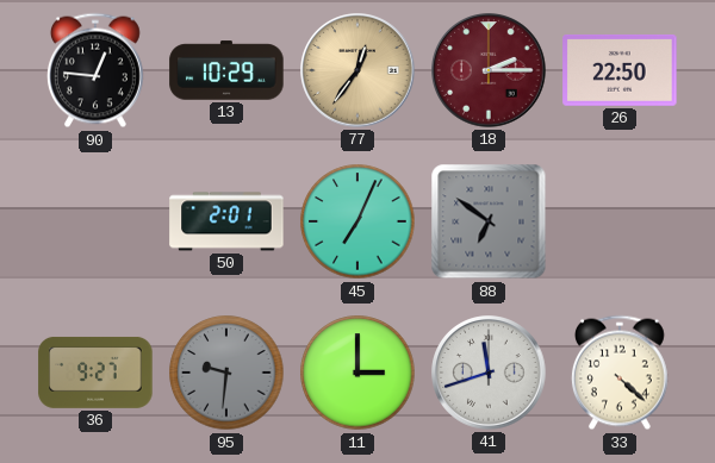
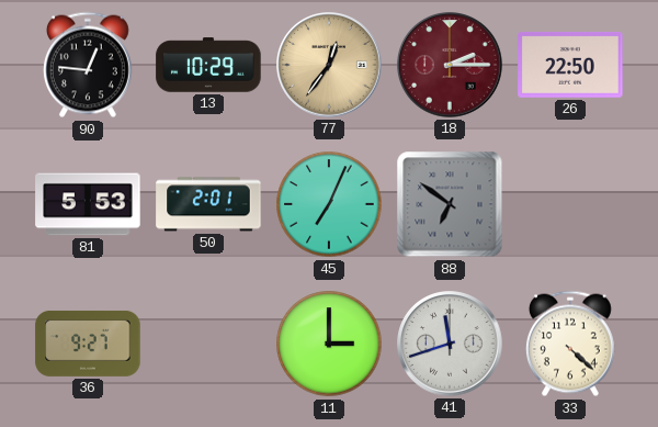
81: none -> 5:53
95: 9:31 -> none
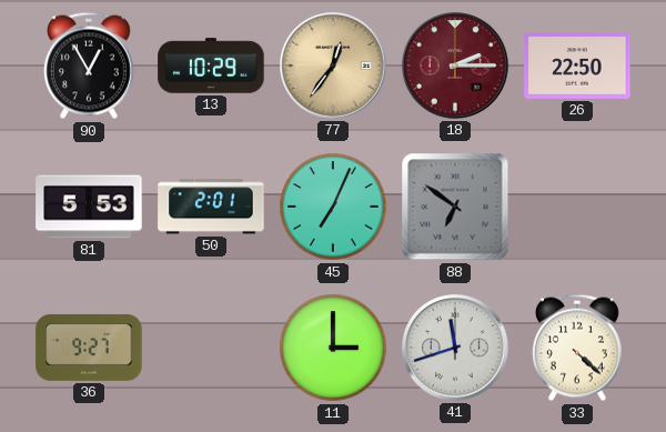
90: 12:46 -> 12:55
